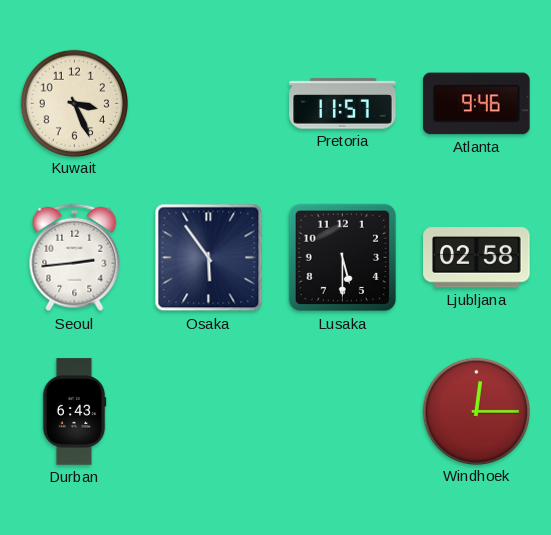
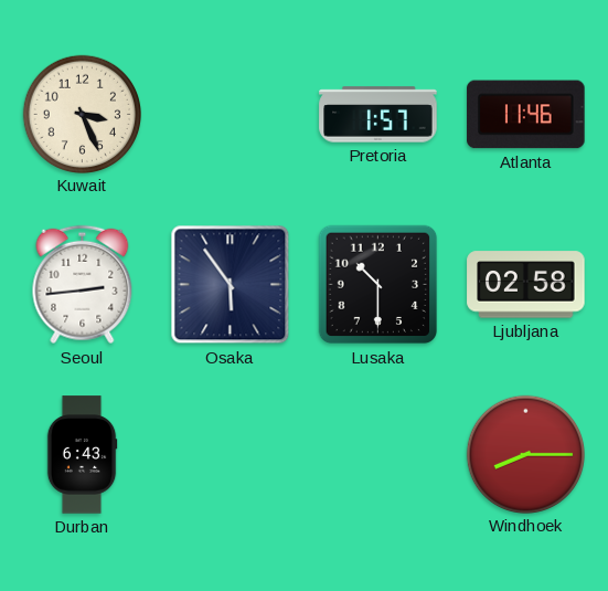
Pretoria: 11:57 -> 1:57
Atlanta: 9:46 -> 11:46
Lusaka: 5:30 -> 10:30
Windhoek: 12:15 -> 8:15
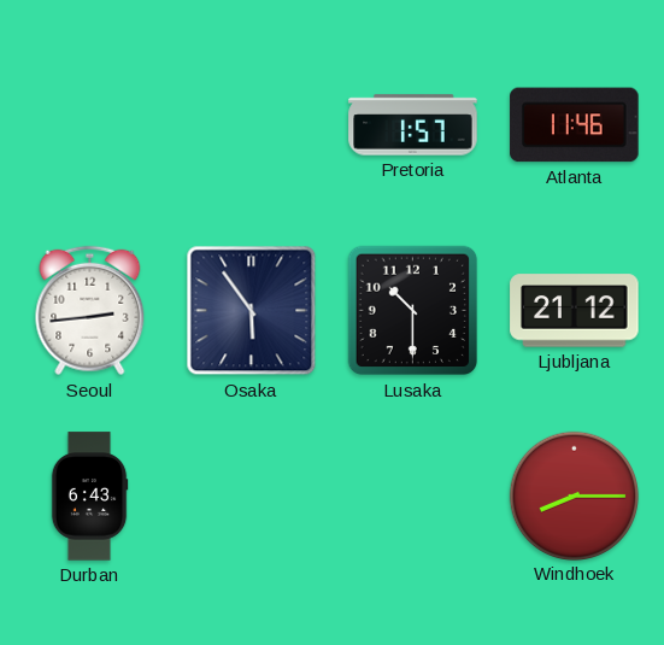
Kuwait: 3:26 -> none
Ljubljana: 02:58 -> 21:12
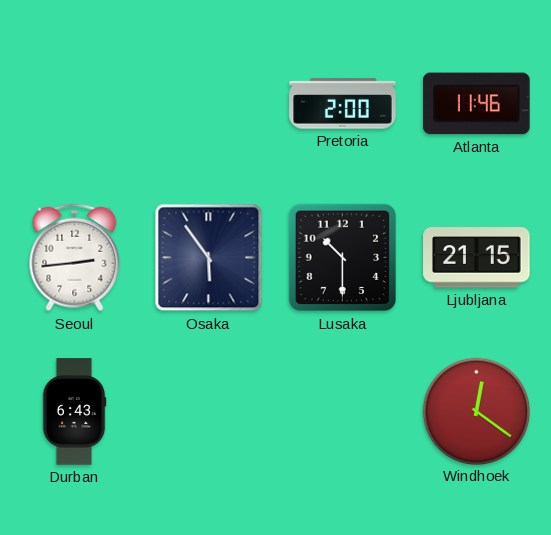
Pretoria: 1:57 -> 2:00
Ljubljana: 21:12 -> 21:15
Windhoek: 8:15 -> 12:21
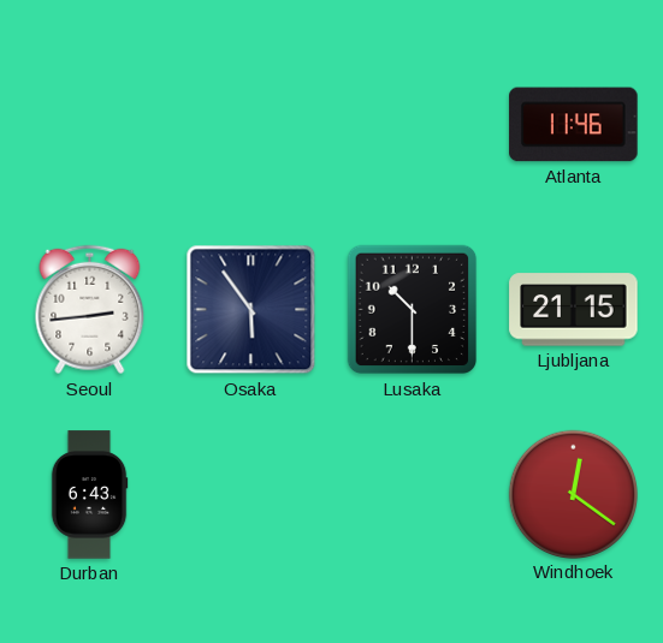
Pretoria: 2:00 -> none
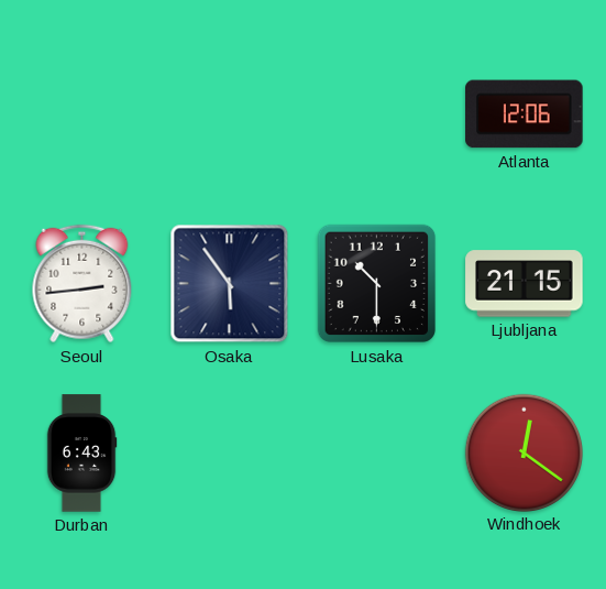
Atlanta: 11:46 -> 12:06
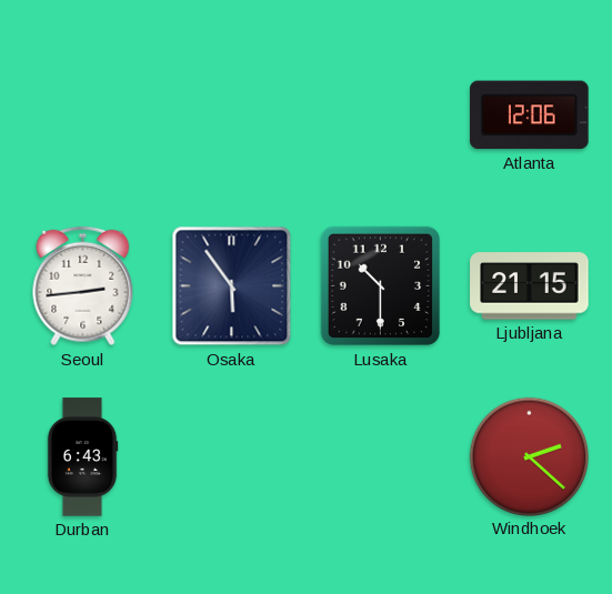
Windhoek: 12:21 -> 2:22
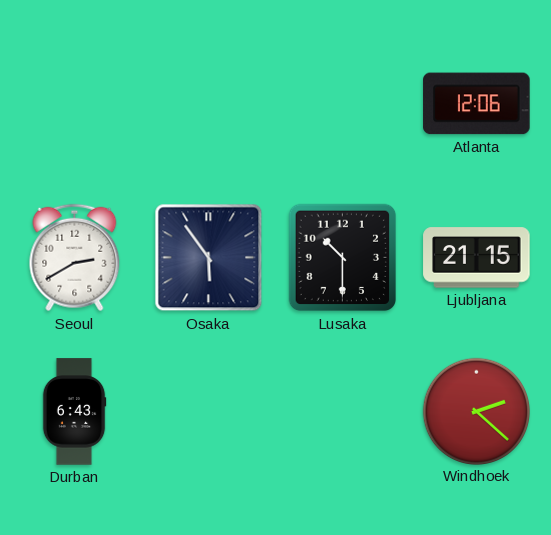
Seoul: 2:44 -> 2:40
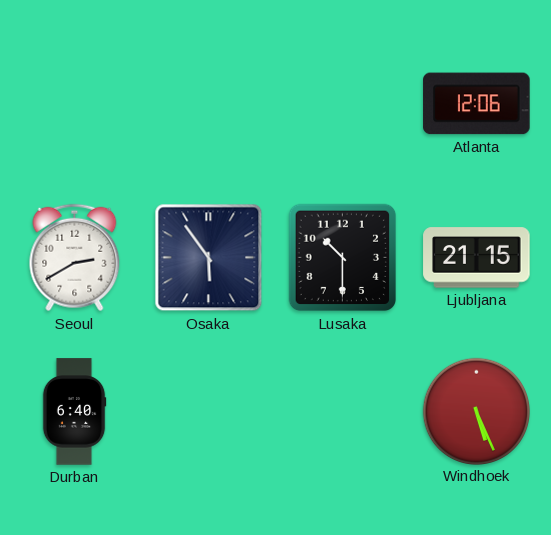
Durban: 6:43 -> 6:40
Windhoek: 2:22 -> 5:26
